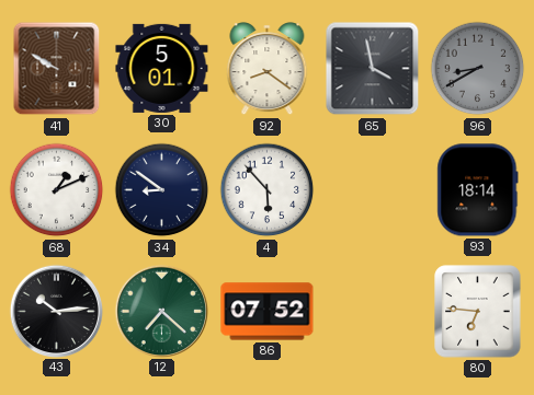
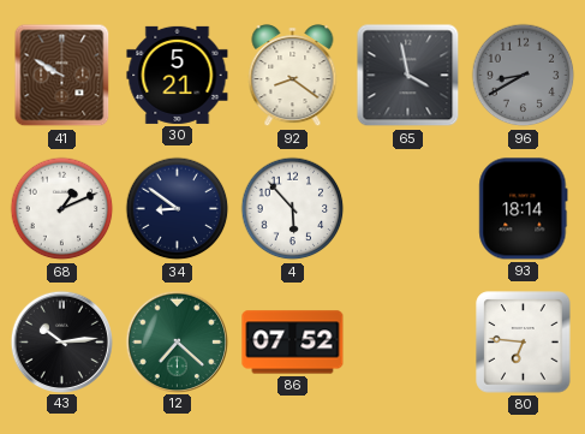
30: 5:01 -> 5:21
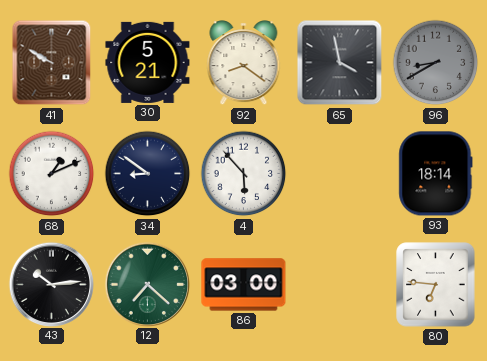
86: 07:52 -> 03:00
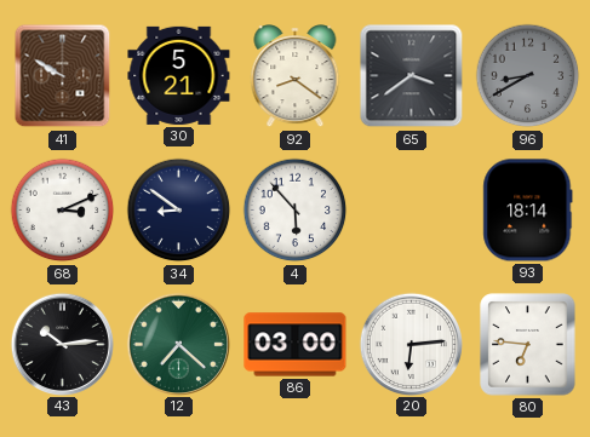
65: 3:58 -> 3:39
68: 1:11 -> 3:11
20: none -> 6:14
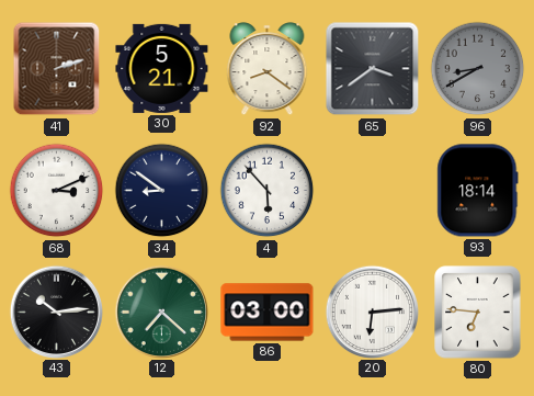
41: 9:50 -> 2:12
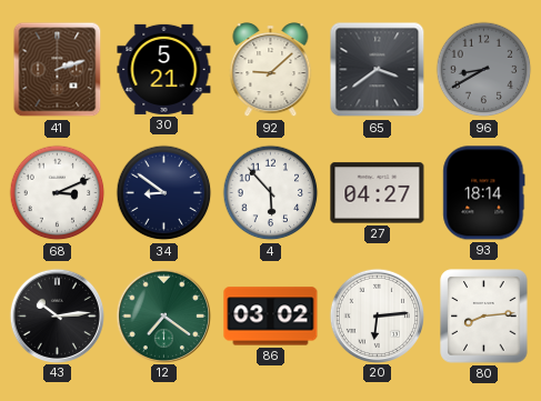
92: 8:21 -> 9:08
27: none -> 04:27
12: 7:22 -> 7:21
86: 03:00 -> 03:02
80: 6:46 -> 8:14
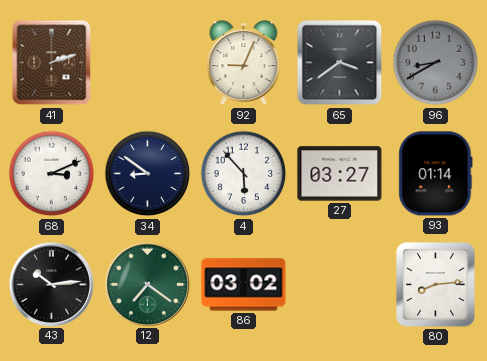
30: 5:21 -> none
92: 9:08 -> 9:04
27: 04:27 -> 03:27
93: 18:14 -> 01:14
20: 6:14 -> none
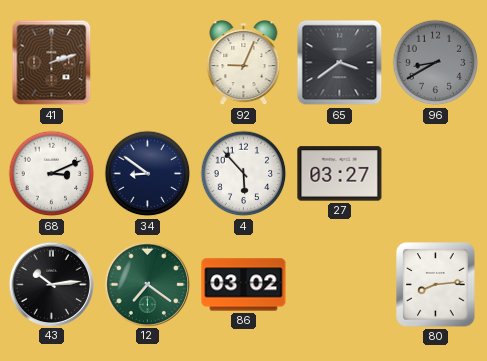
93: 01:14 -> none
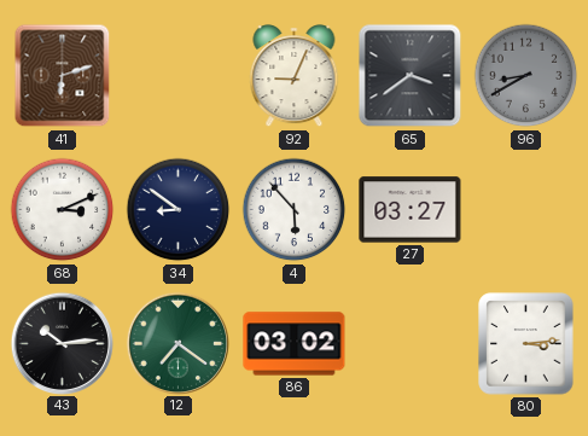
41: 2:12 -> 6:12
80: 8:14 -> 3:14
